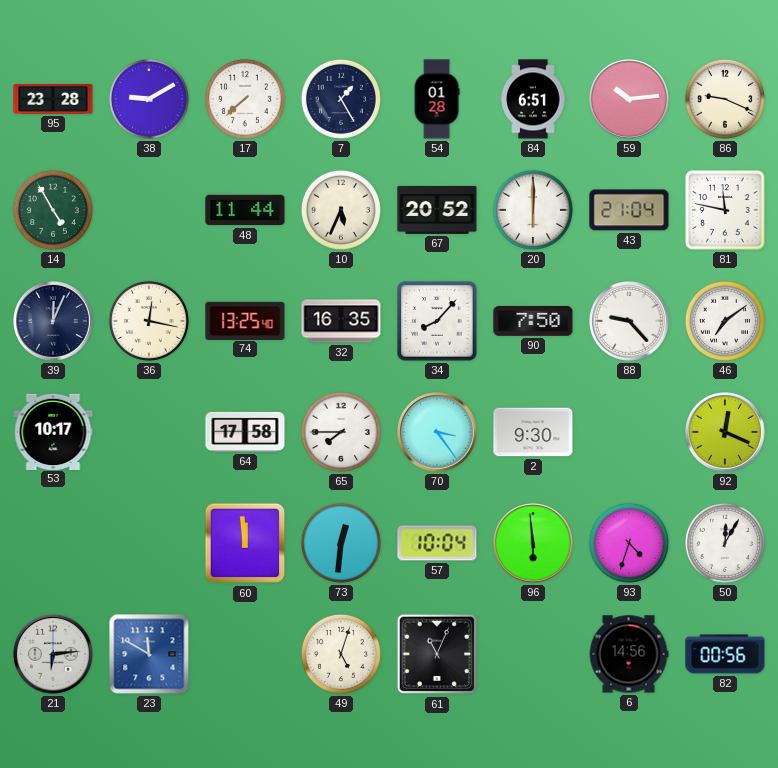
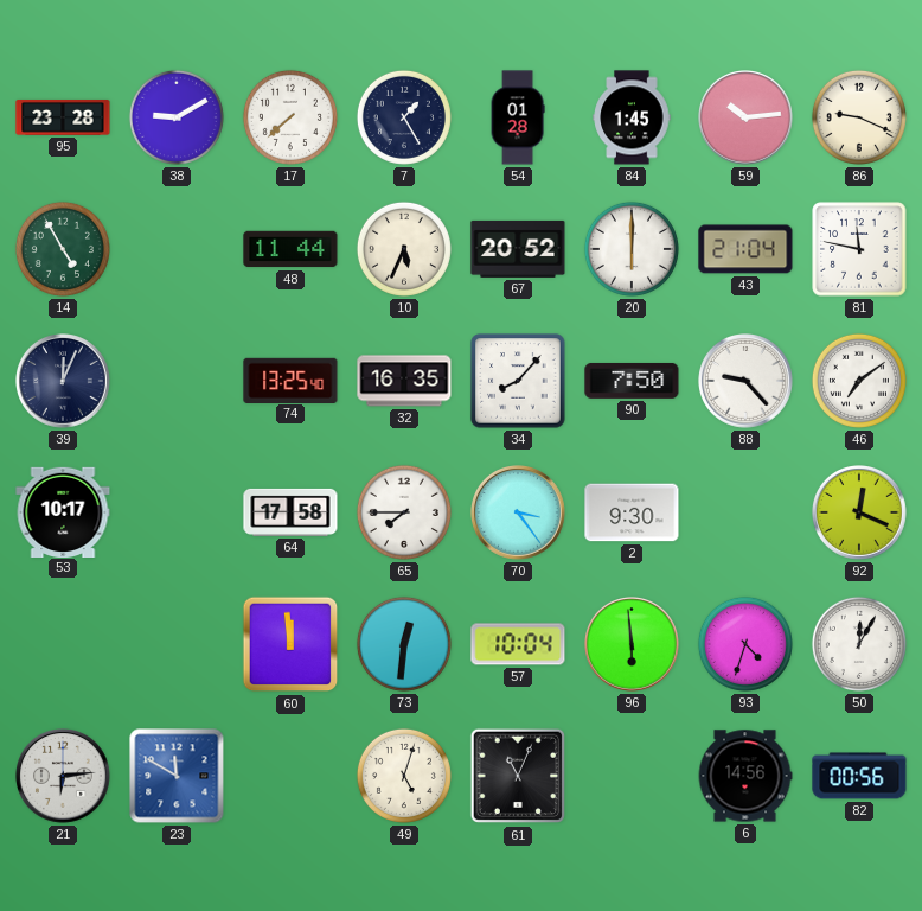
84: 6:51 -> 1:45
36: 12:17 -> none
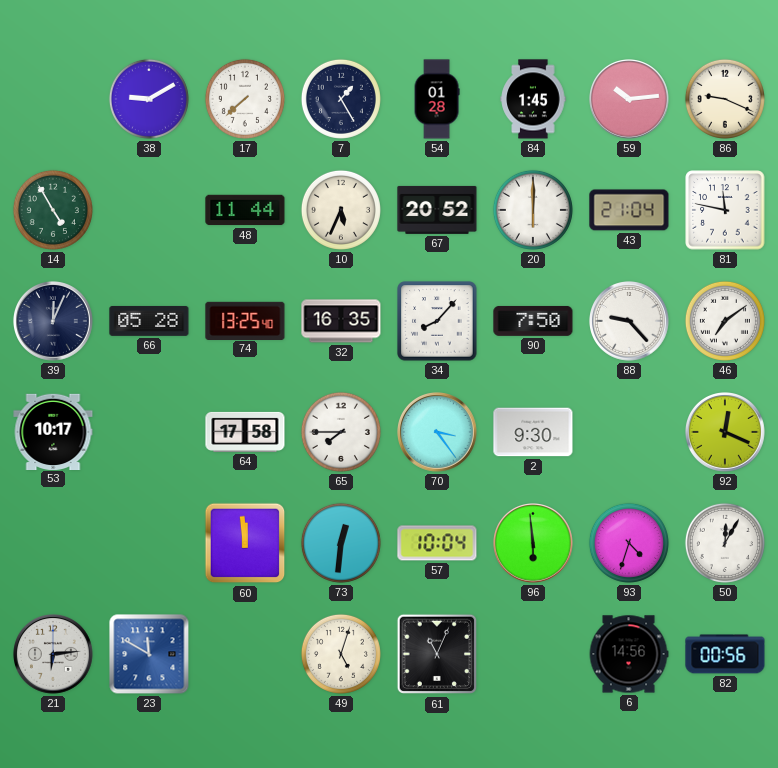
95: 23:28 -> none
66: none -> 05:28
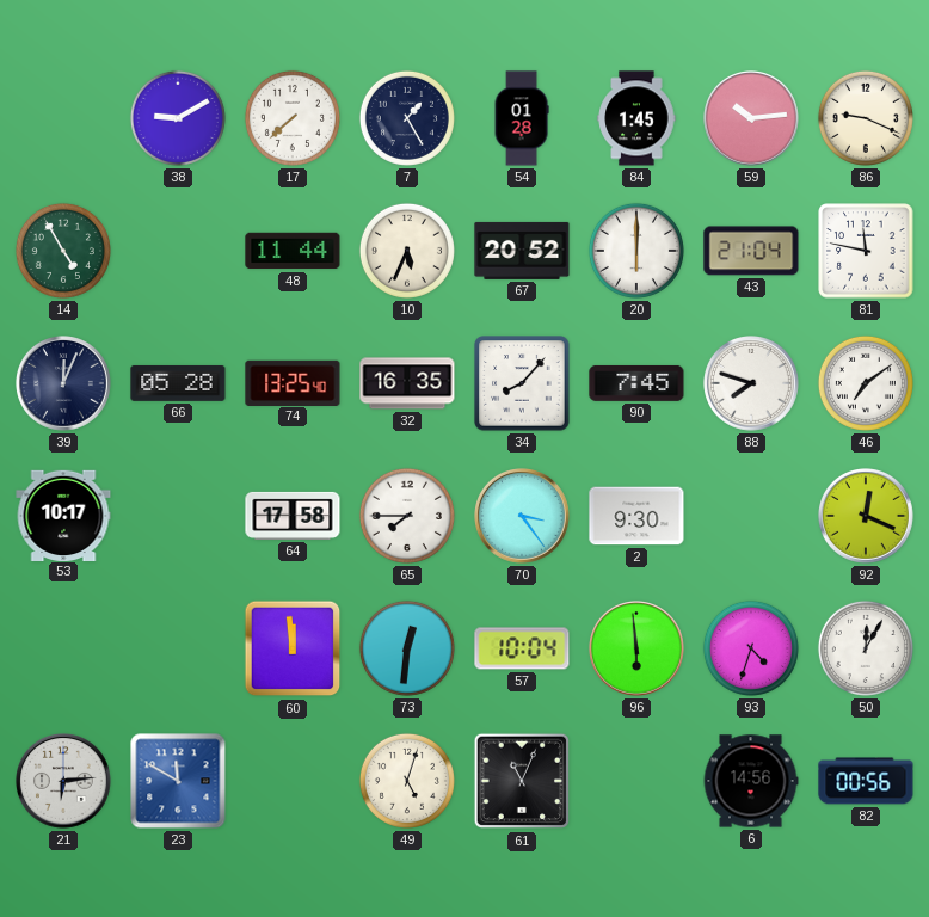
90: 7:50 -> 7:45
88: 9:23 -> 7:48
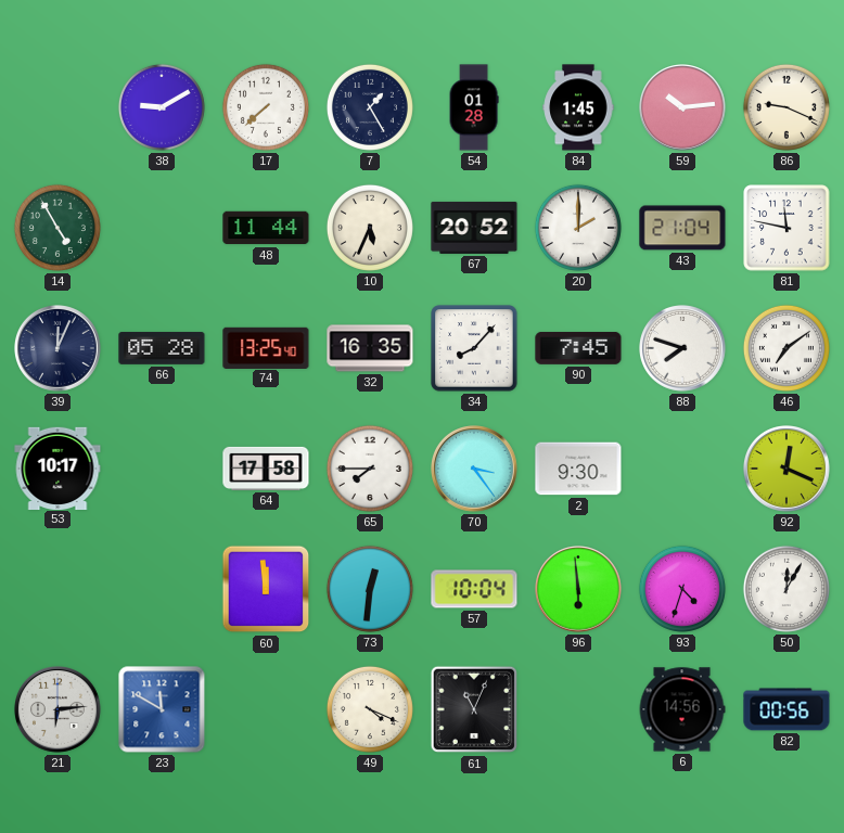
20: 6:00 -> 2:00
49: 5:03 -> 4:19
